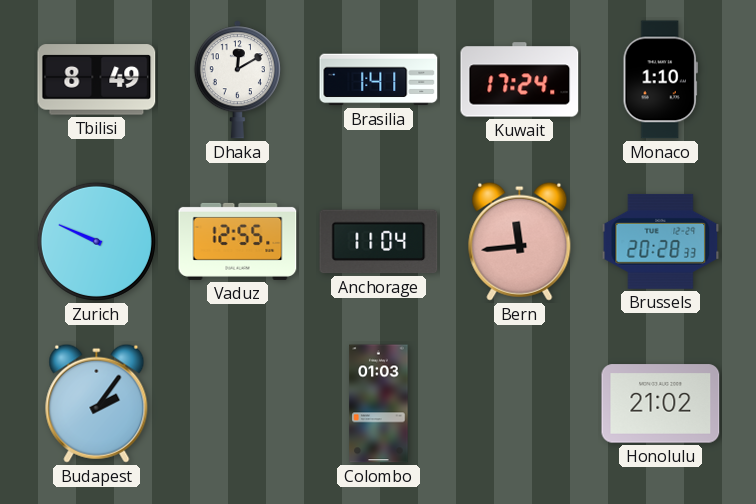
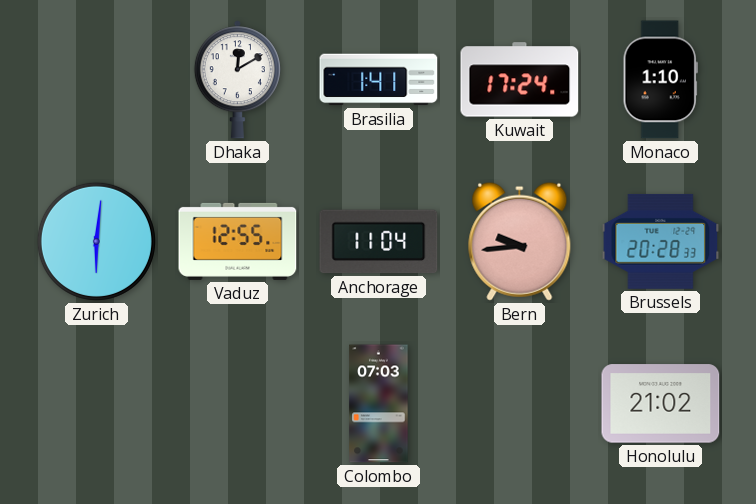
Tbilisi: 8:49 -> none
Zurich: 9:49 -> 6:01
Bern: 11:44 -> 9:44
Budapest: 2:06 -> none
Colombo: 01:03 -> 07:03
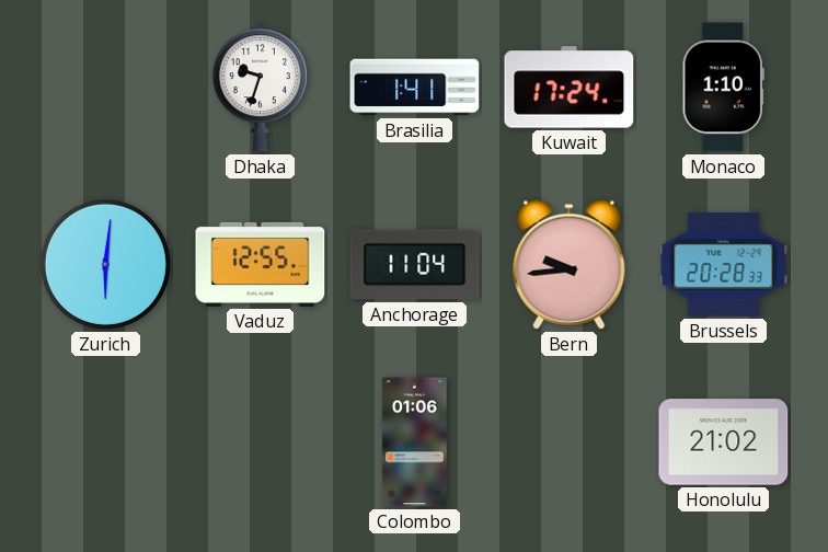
Dhaka: 12:10 -> 9:33
Colombo: 07:03 -> 01:06
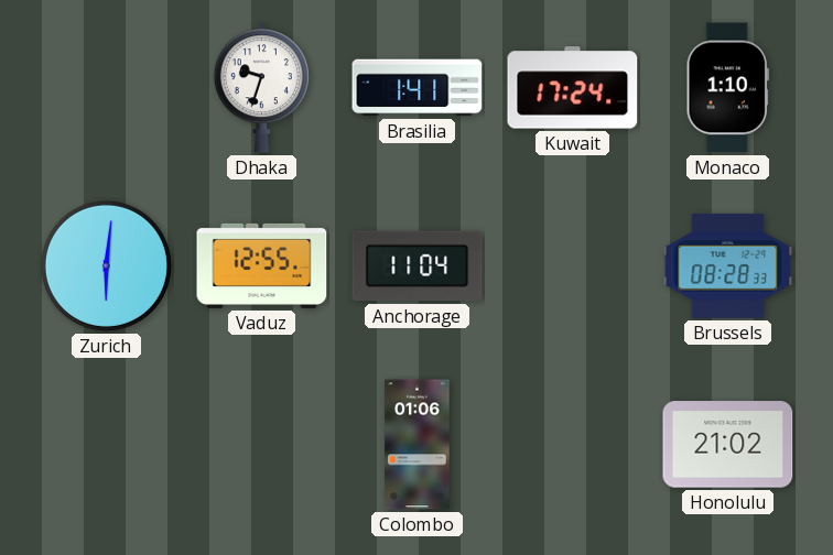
Bern: 9:44 -> none
Brussels: 20:28 -> 08:28
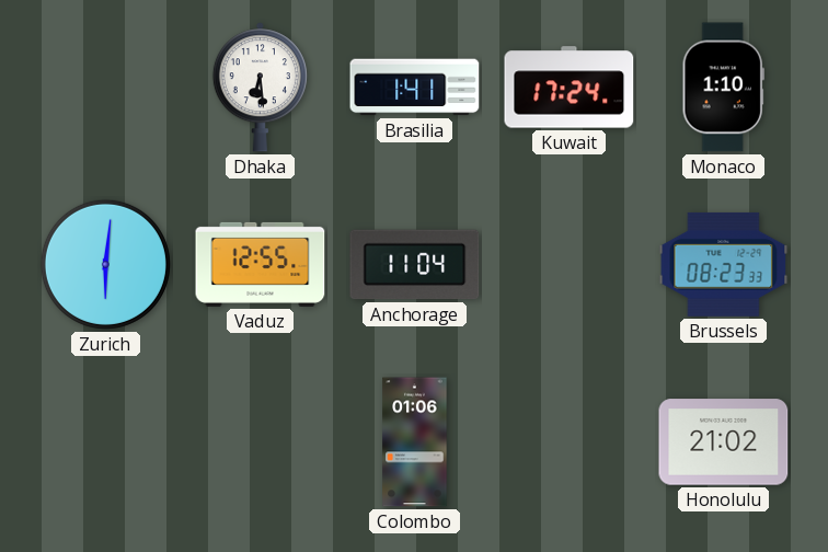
Dhaka: 9:33 -> 6:29
Brussels: 08:28 -> 08:23
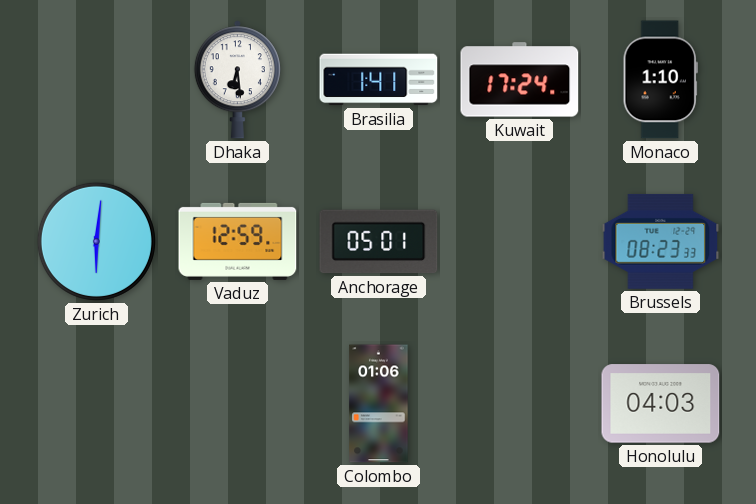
Vaduz: 12:55 -> 12:59
Anchorage: 11:04 -> 05:01
Honolulu: 21:02 -> 04:03
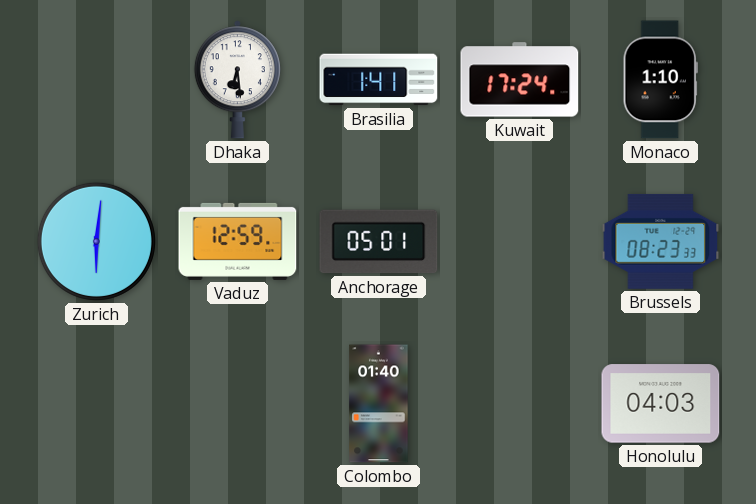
Colombo: 01:06 -> 01:40
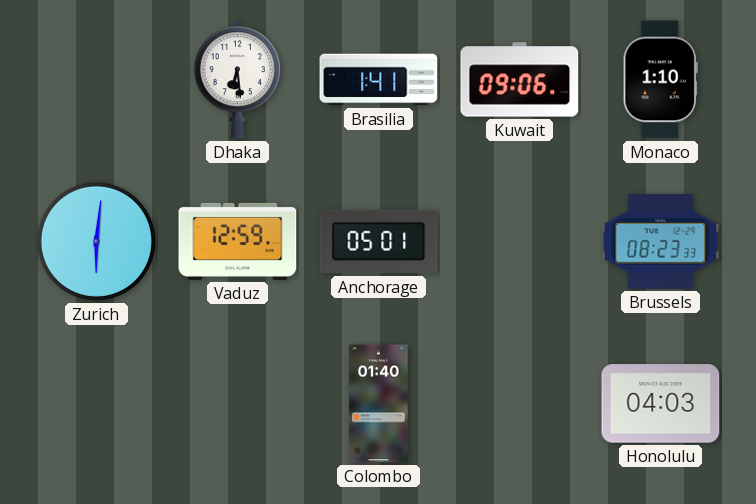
Kuwait: 17:24 -> 09:06
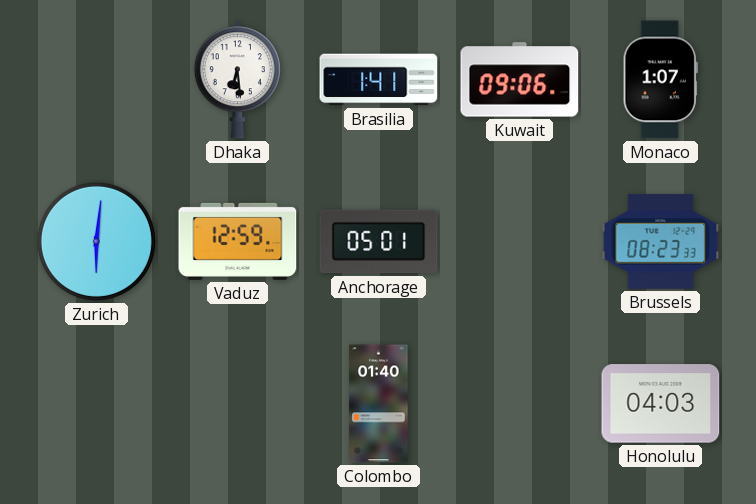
Monaco: 1:10 -> 1:07
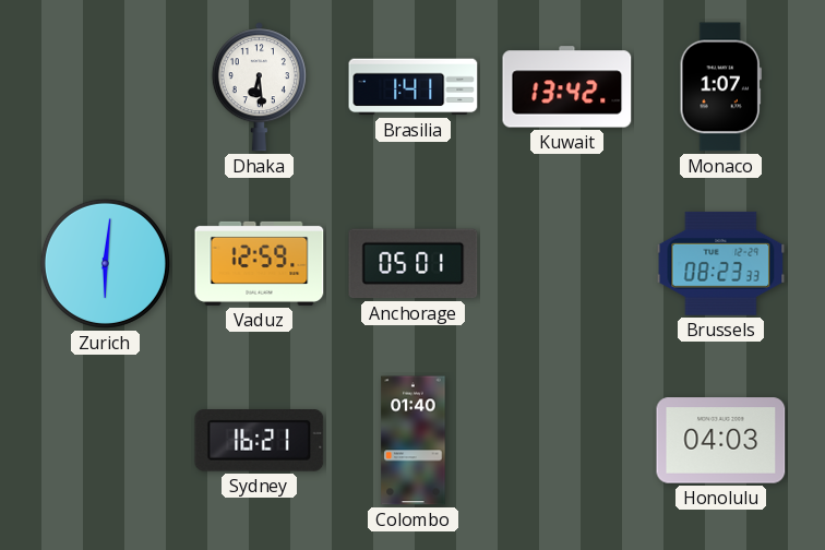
Kuwait: 09:06 -> 13:42
Sydney: none -> 16:21
